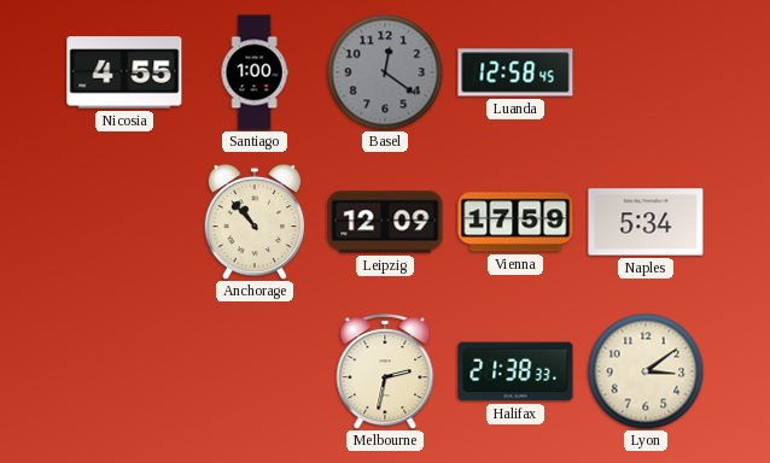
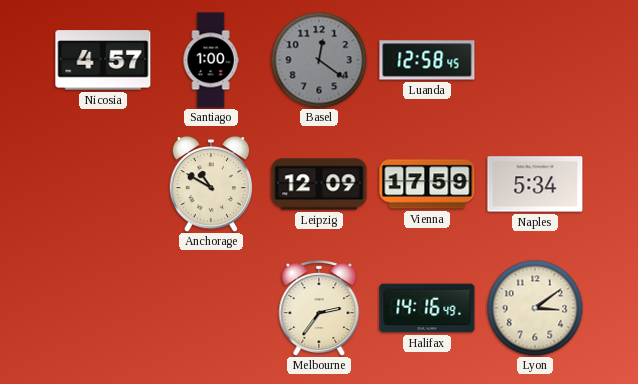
Nicosia: 4:55 -> 4:57
Anchorage: 10:53 -> 10:50
Melbourne: 2:32 -> 2:36
Halifax: 21:38 -> 14:16
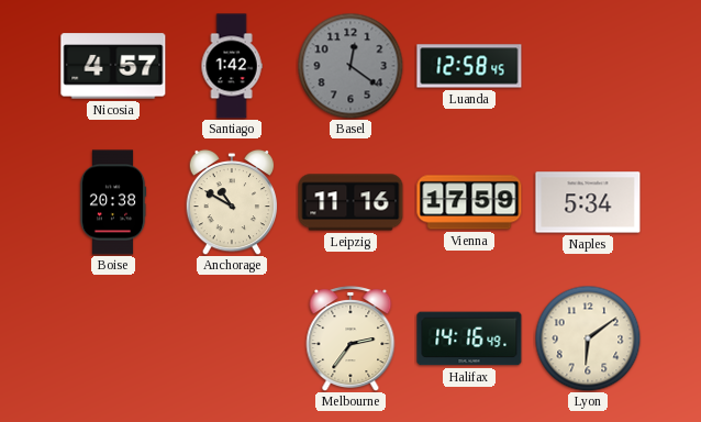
Santiago: 1:00 -> 1:42
Boise: none -> 20:38
Leipzig: 12:09 -> 11:16
Lyon: 3:09 -> 6:09
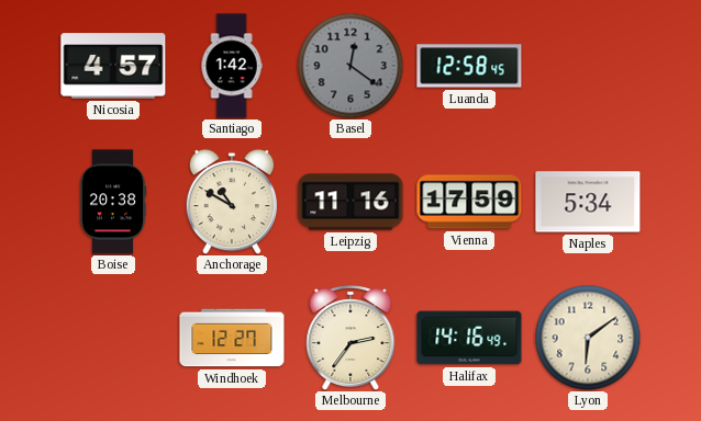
Windhoek: none -> 12:27
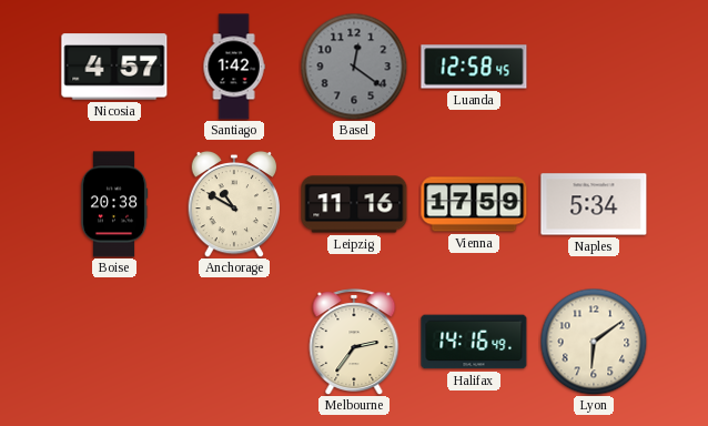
Windhoek: 12:27 -> none
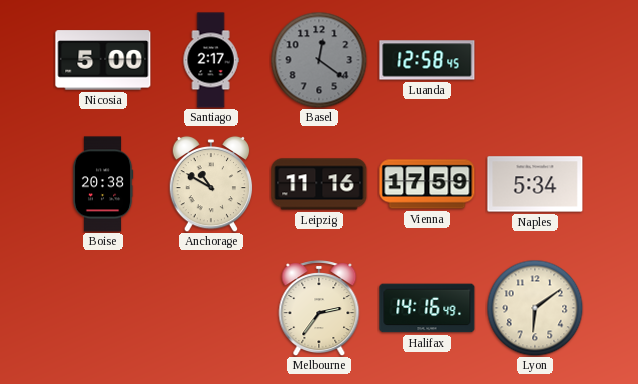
Nicosia: 4:57 -> 5:00
Santiago: 1:42 -> 2:17
